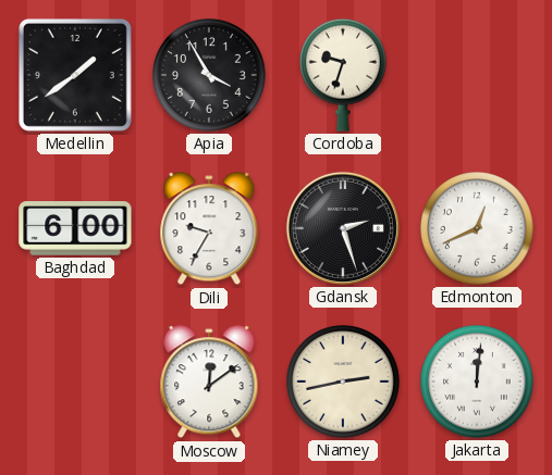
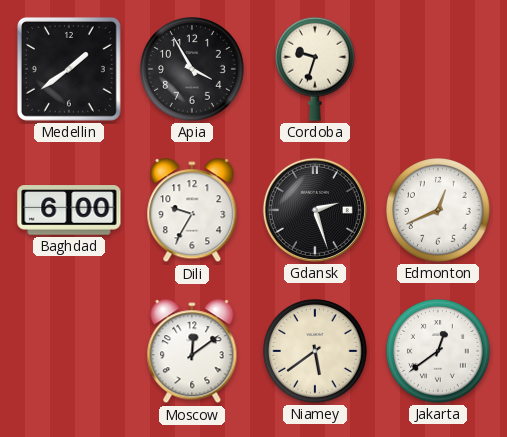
Niamey: 2:43 -> 5:39
Jakarta: 12:01 -> 12:39
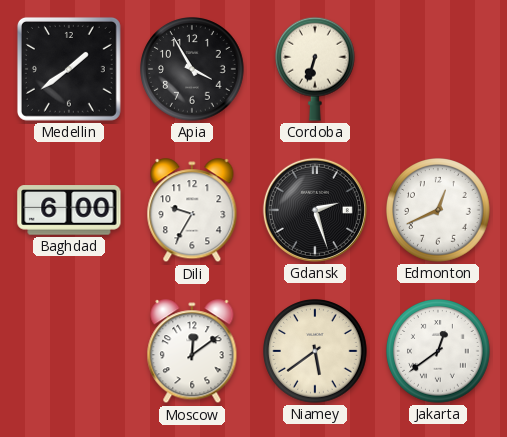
Cordoba: 9:33 -> 6:33
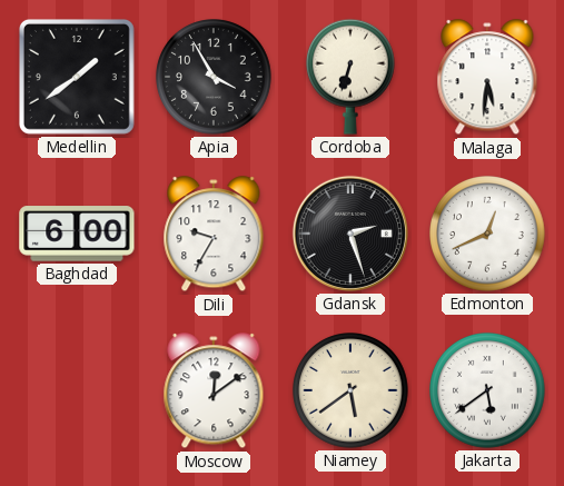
Malaga: none -> 5:31
Jakarta: 12:39 -> 5:39
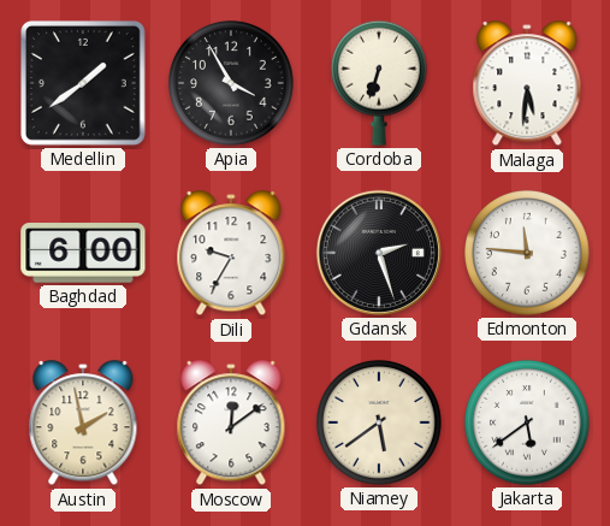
Edmonton: 12:41 -> 11:46
Austin: none -> 1:58
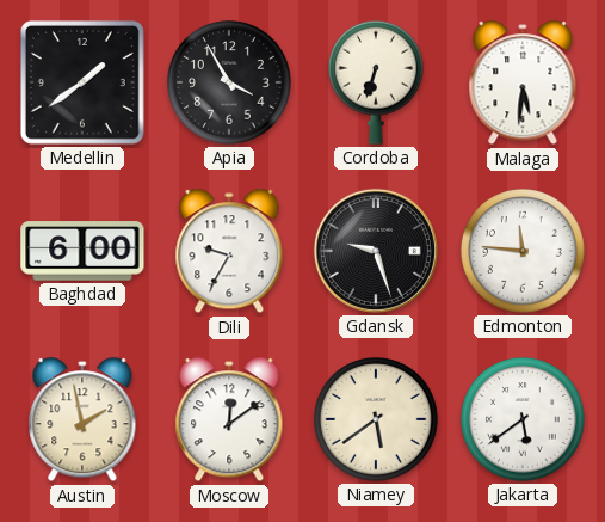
Gdansk: 2:27 -> 9:27
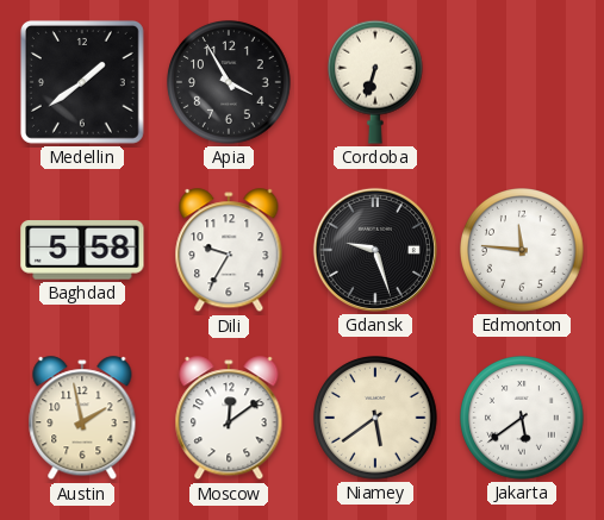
Malaga: 5:31 -> none
Baghdad: 6:00 -> 5:58
